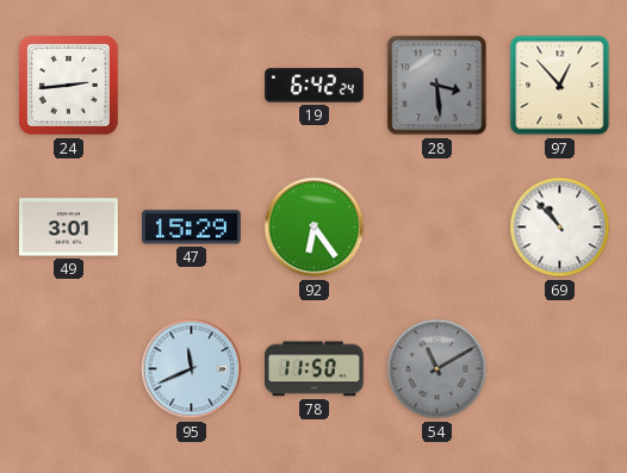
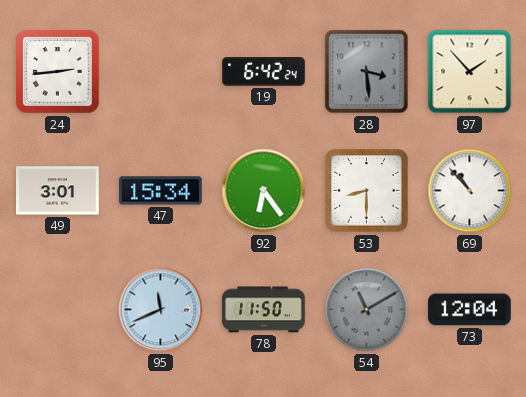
97: 12:53 -> 1:53
47: 15:29 -> 15:34
53: none -> 8:30
73: none -> 12:04
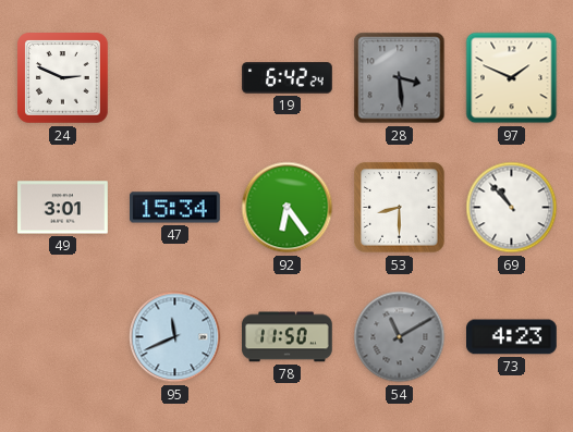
24: 2:44 -> 2:49
97: 1:53 -> 1:49
73: 12:04 -> 4:23
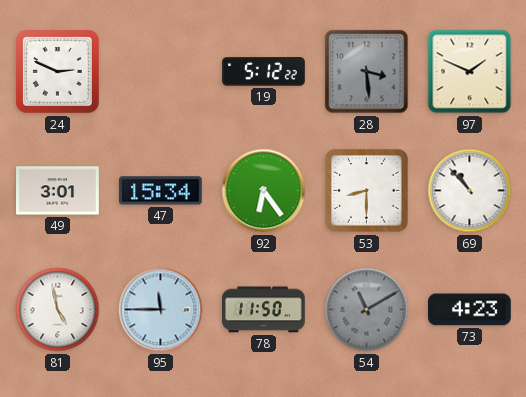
19: 6:42 -> 5:12
81: none -> 4:58
95: 11:41 -> 11:45
